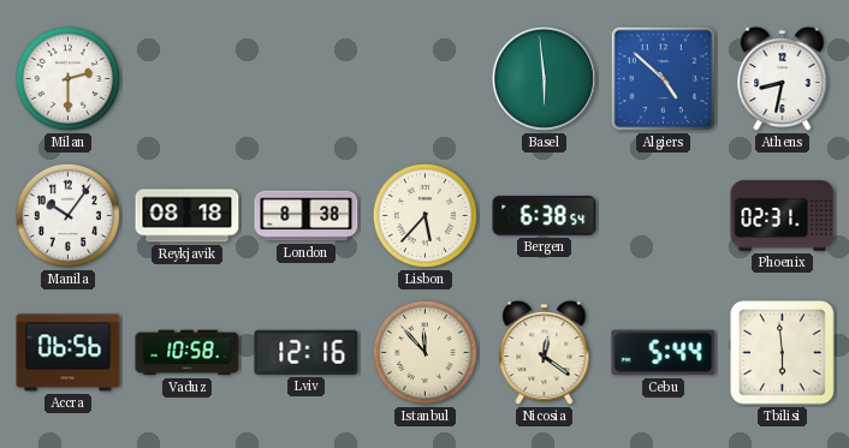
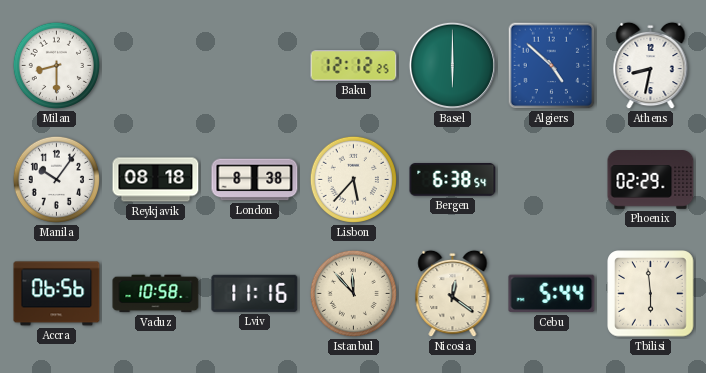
Milan: 2:30 -> 8:30
Baku: none -> 12:12
Basel: 5:59 -> 6:00
Phoenix: 02:31 -> 02:29
Lviv: 12:16 -> 11:16
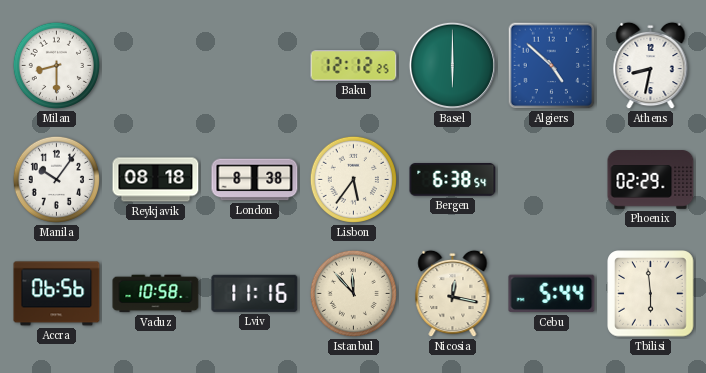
Lisbon: 5:37 -> 5:36
Nicosia: 12:21 -> 12:17
